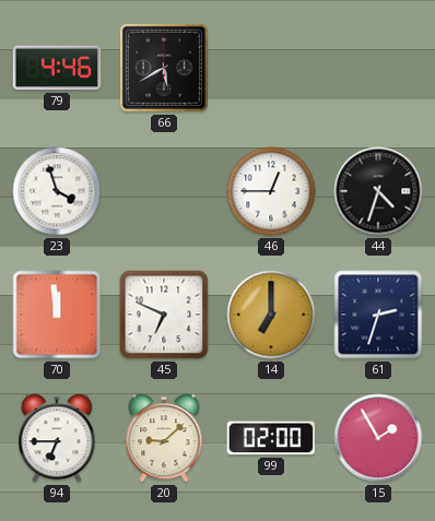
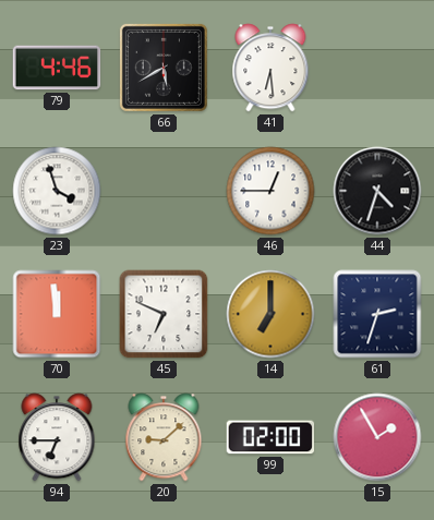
41: none -> 6:29
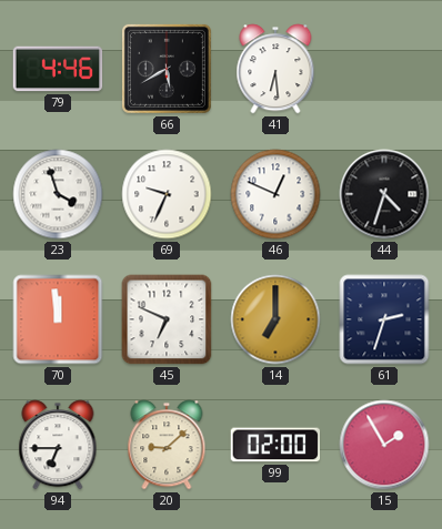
69: none -> 9:34
46: 12:45 -> 12:49
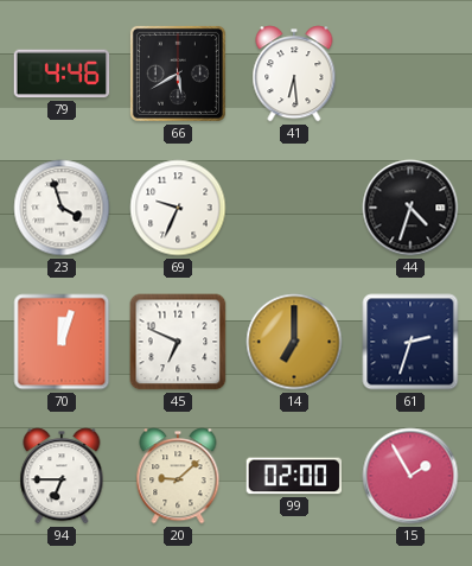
46: 12:49 -> none
70: 11:59 -> 12:03
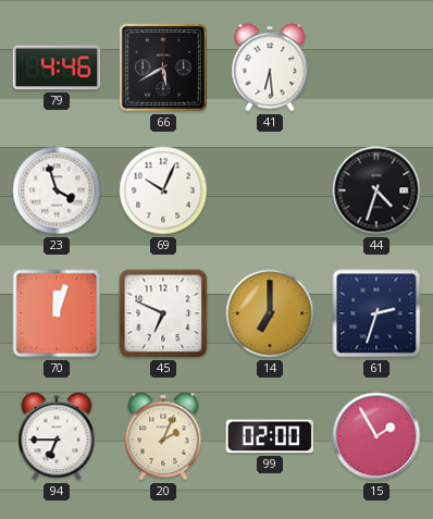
69: 9:34 -> 10:04
20: 9:08 -> 2:04
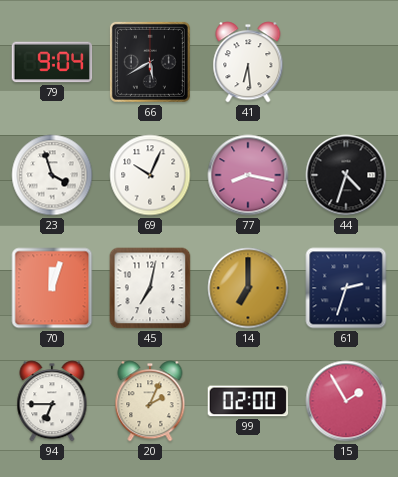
79: 4:46 -> 9:04
77: none -> 8:17
45: 6:49 -> 7:02
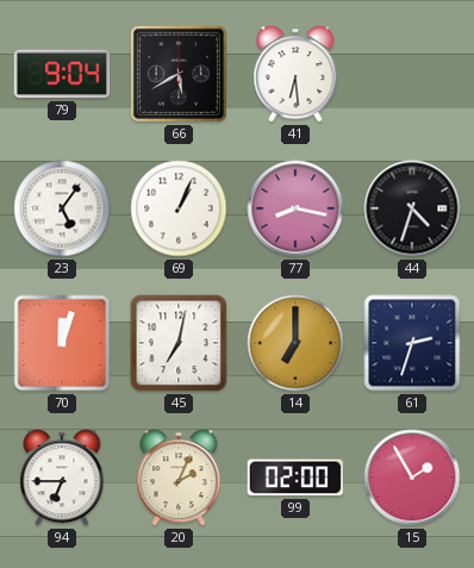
23: 3:57 -> 5:06
69: 10:04 -> 1:04
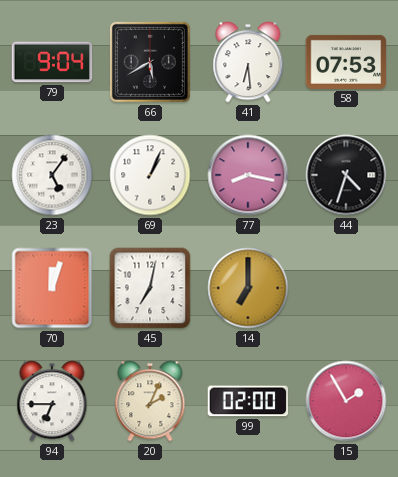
58: none -> 07:53
61: 2:33 -> none
